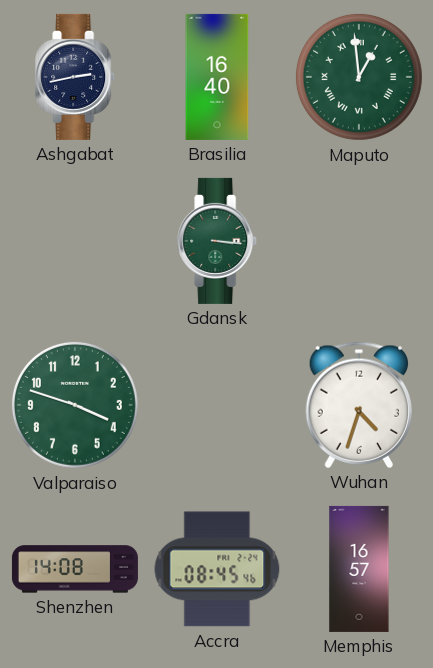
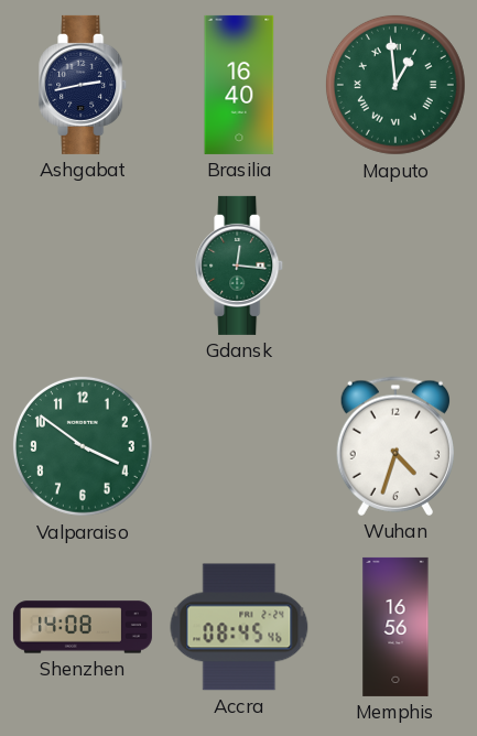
Gdansk: 3:16 -> 12:16
Valparaiso: 3:48 -> 3:51
Memphis: 16:57 -> 16:56
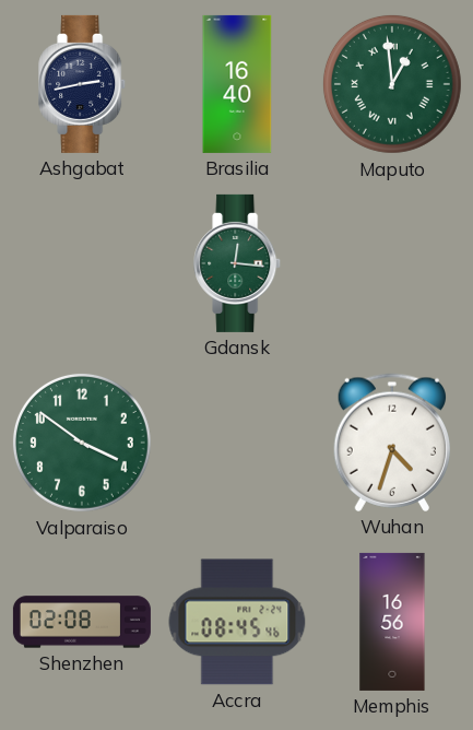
Shenzhen: 14:08 -> 02:08
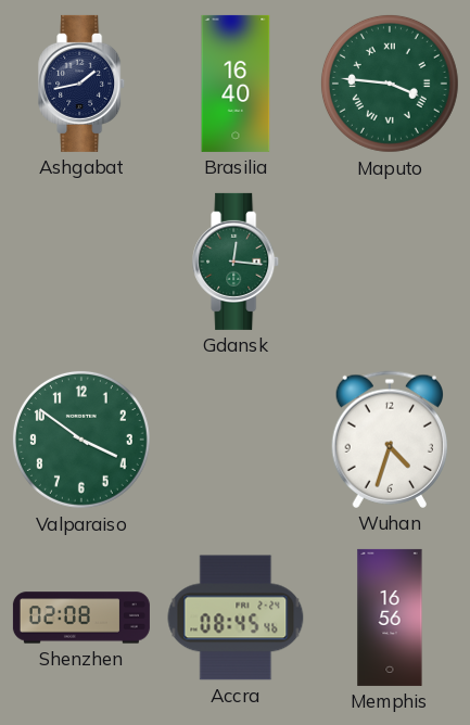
Ashgabat: 2:43 -> 1:43
Maputo: 12:59 -> 3:46
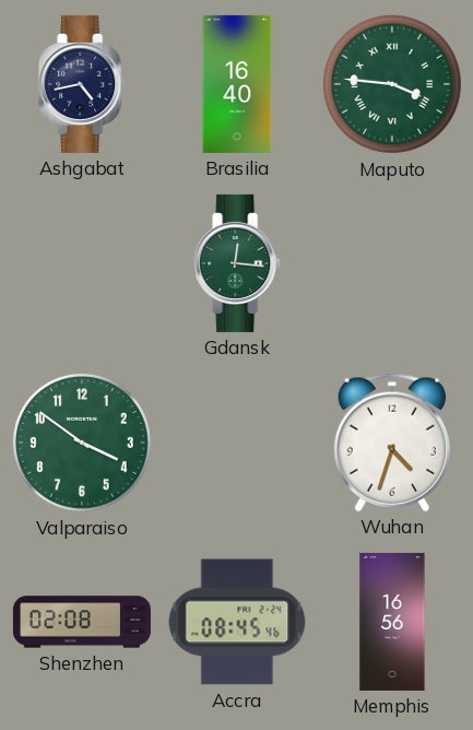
Ashgabat: 1:43 -> 4:43
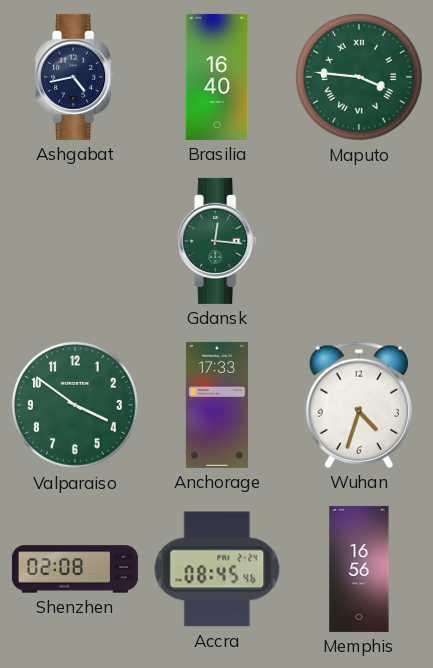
Anchorage: none -> 17:33
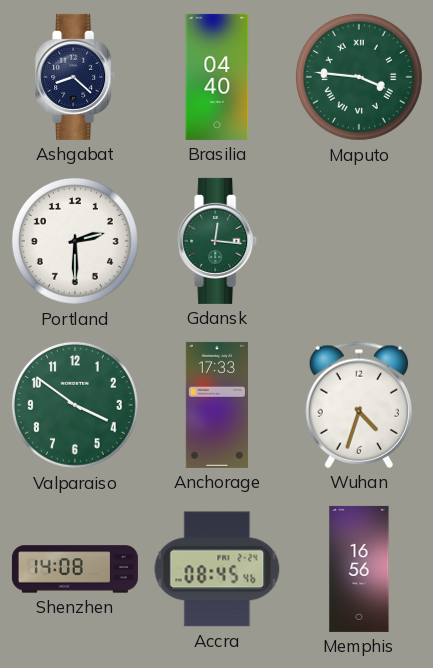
Ashgabat: 4:43 -> 8:22
Brasilia: 16:40 -> 04:40
Portland: none -> 2:30
Shenzhen: 02:08 -> 14:08
